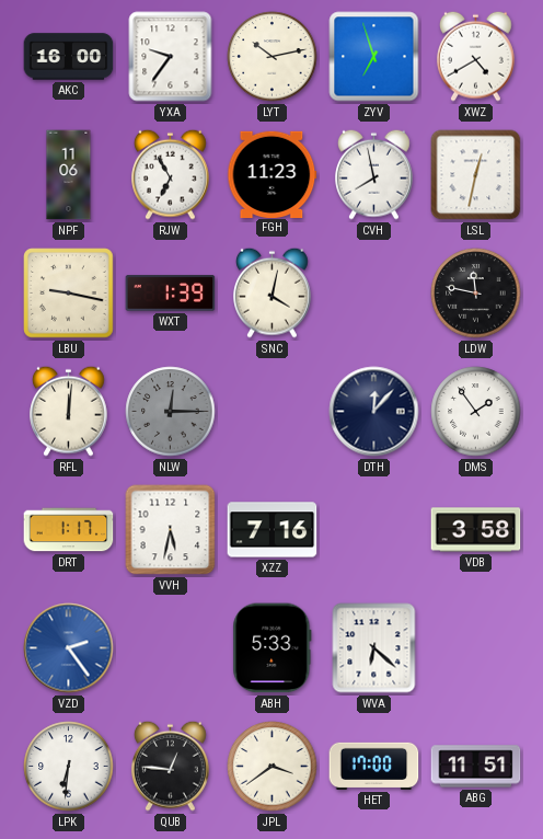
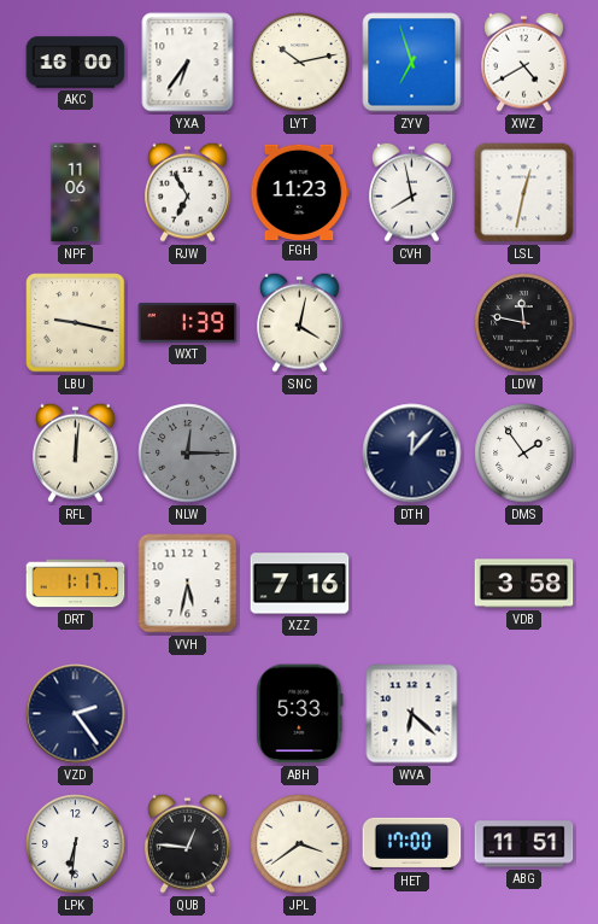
YXA: 9:36 -> 6:36
VZD dial: blue -> navy
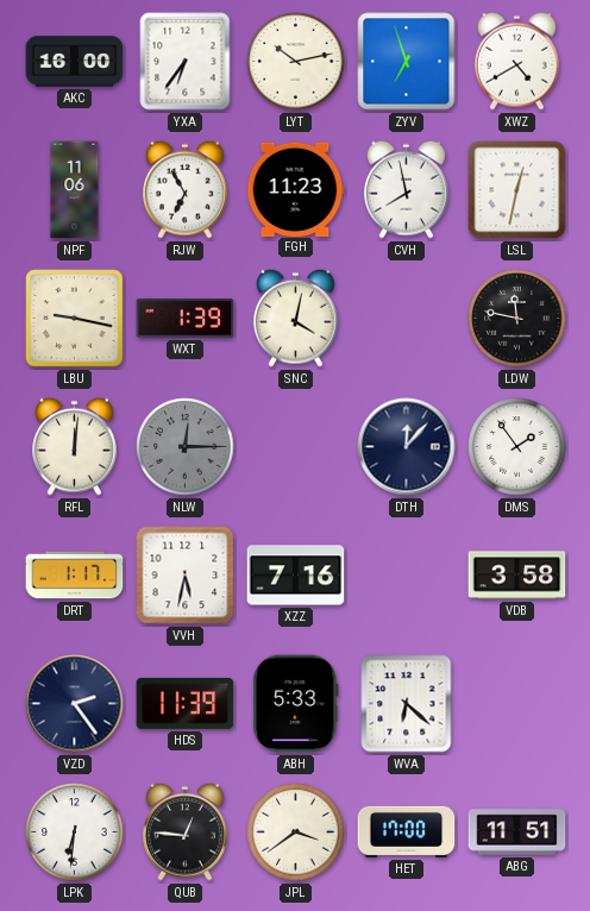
HDS: none -> 11:39
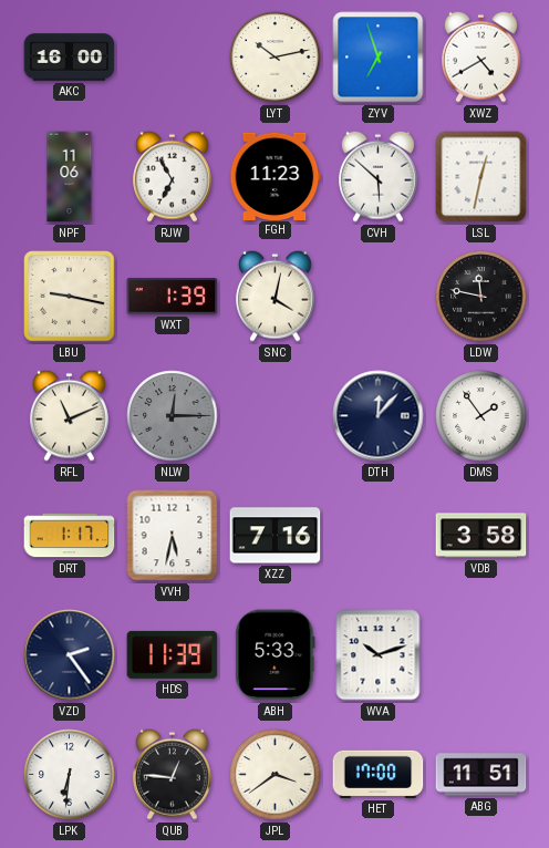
YXA: 6:36 -> none
CVH: 7:58 -> 5:52
RFL: 12:01 -> 11:11
WVA: 6:22 -> 10:12
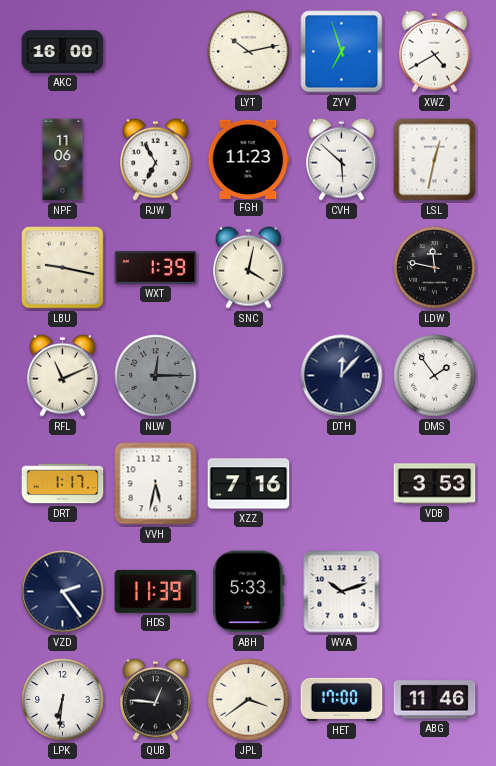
VDB: 3:58 -> 3:53
ABG: 11:51 -> 11:46
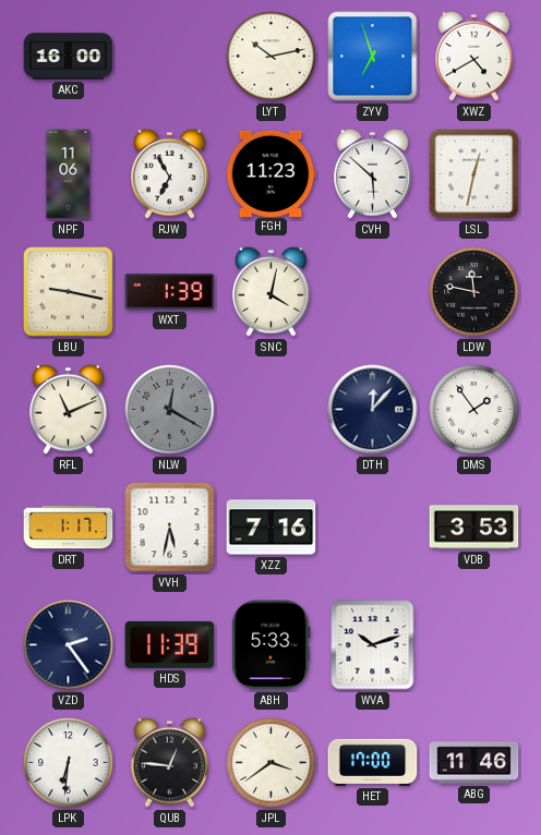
NLW: 12:15 -> 12:20
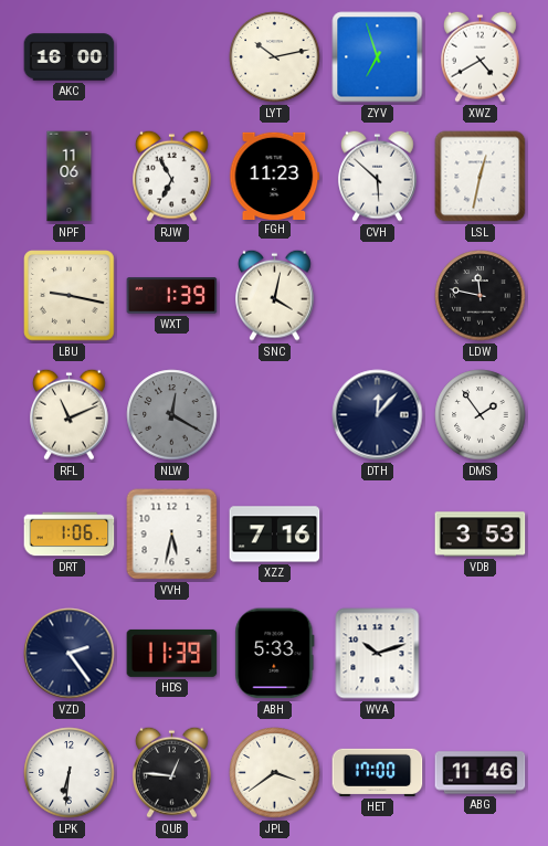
DRT: 1:17 -> 1:06
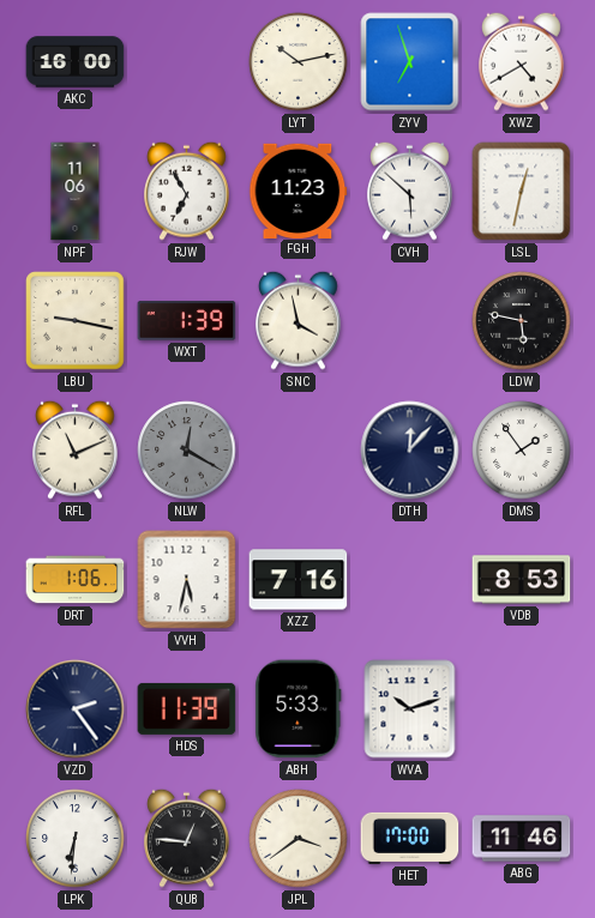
SNC: 4:02 -> 3:58
LDW: 11:47 -> 5:47
VDB: 3:53 -> 8:53
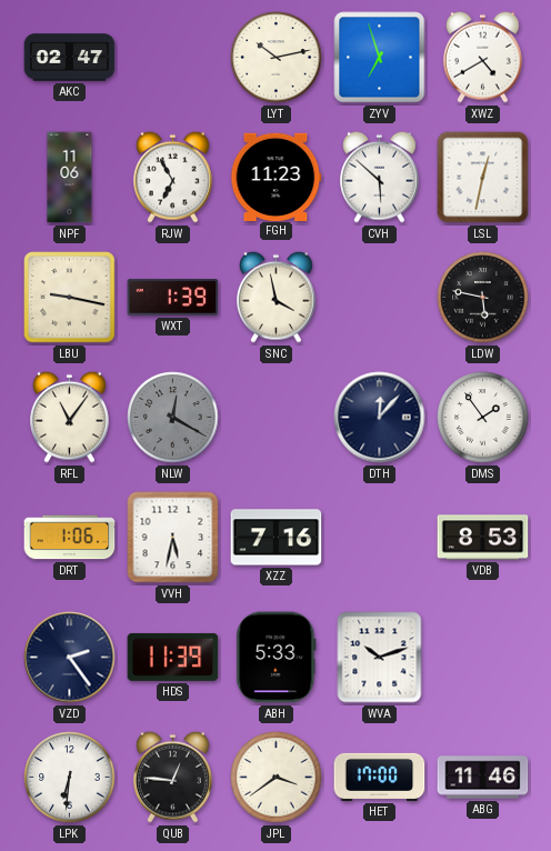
AKC: 16:00 -> 02:47
RFL: 11:11 -> 11:06
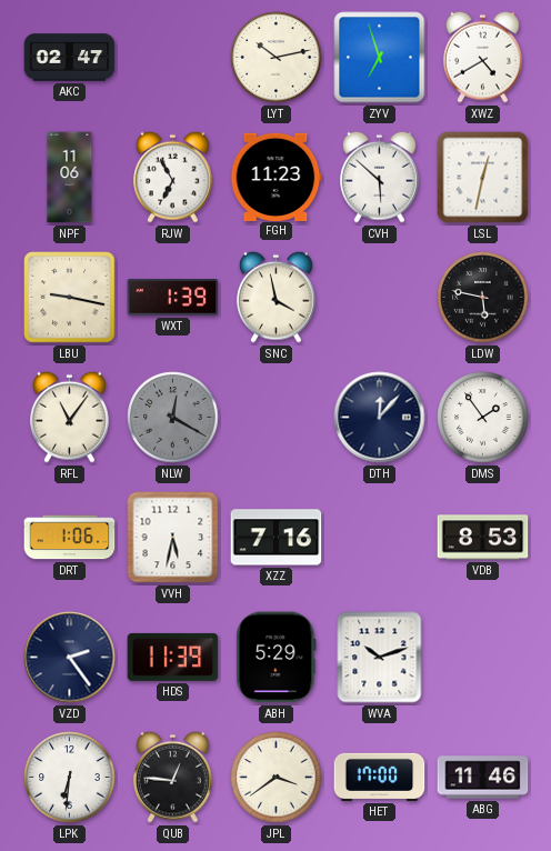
ABH: 5:33 -> 5:29
